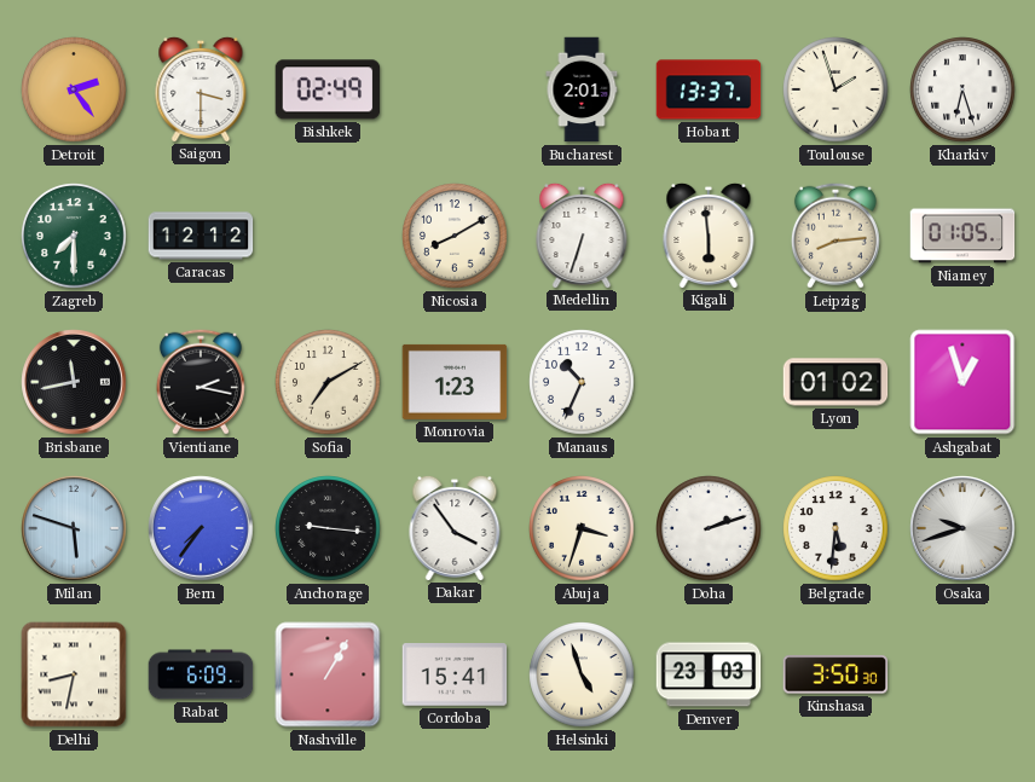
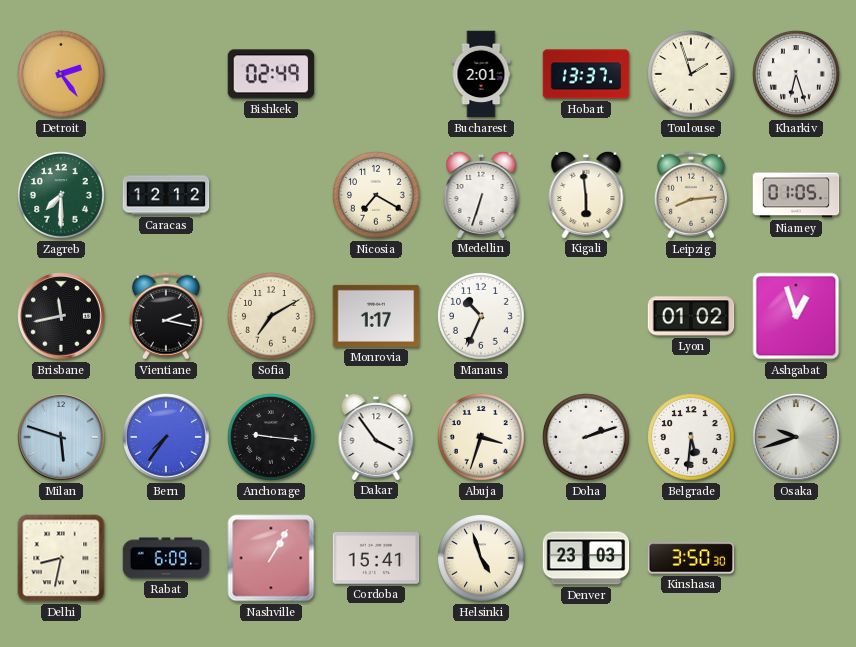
Saigon: 3:30 -> none
Nicosia: 8:10 -> 7:20
Monrovia: 1:23 -> 1:17
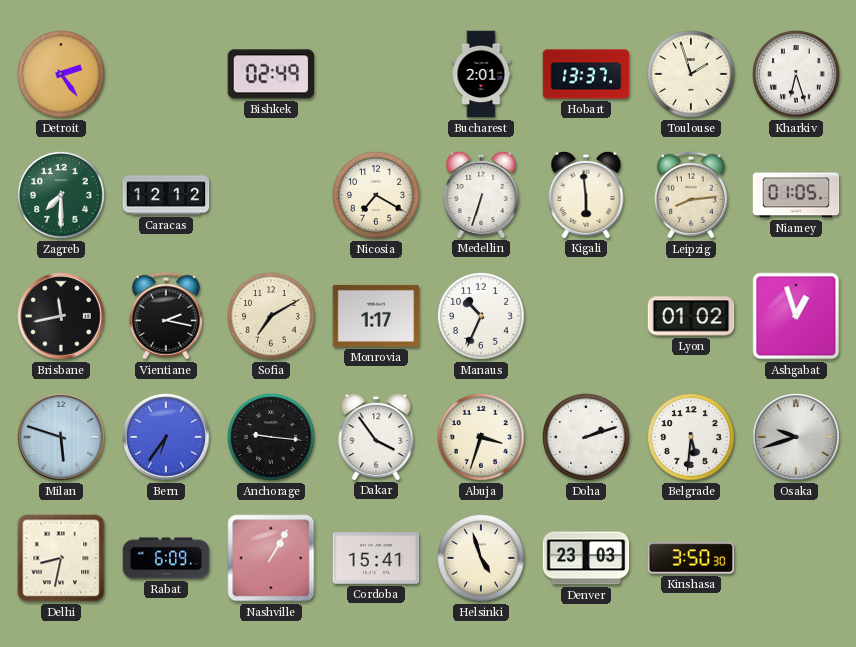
Bern: 7:36 -> 6:36
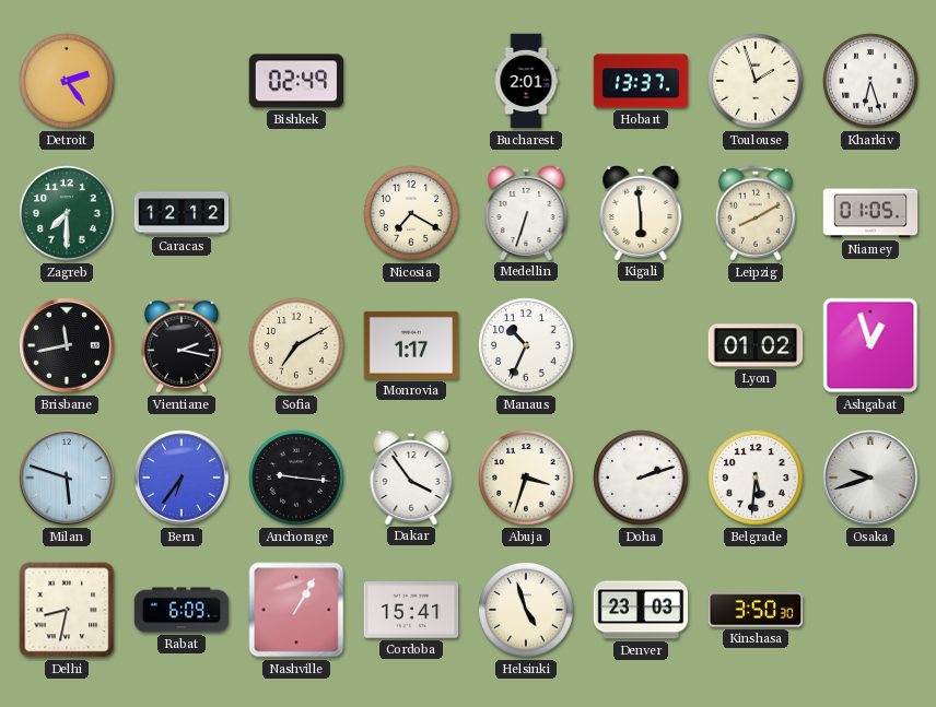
Leipzig: 8:14 -> 8:10
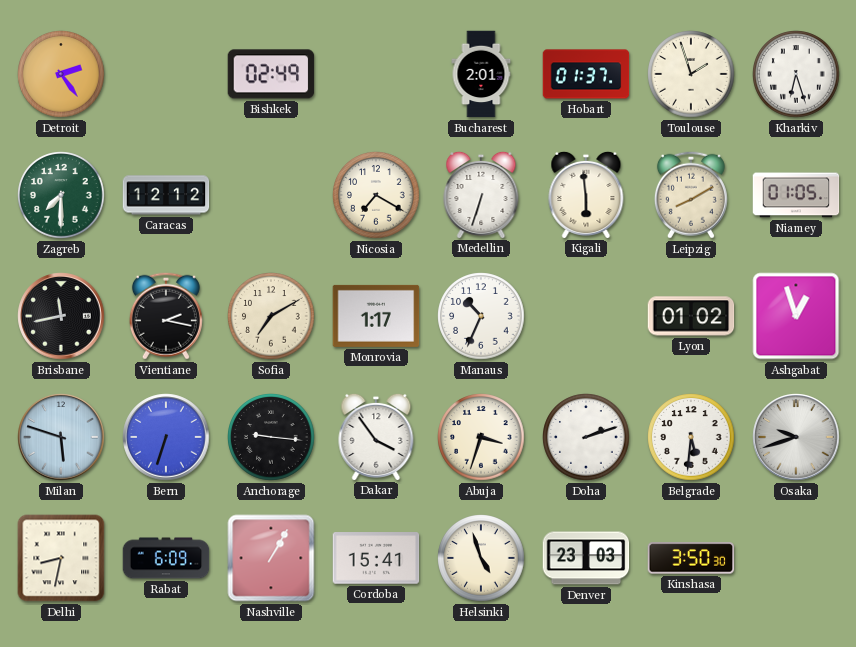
Hobart: 13:37 -> 01:37
Bern: 6:36 -> 6:33
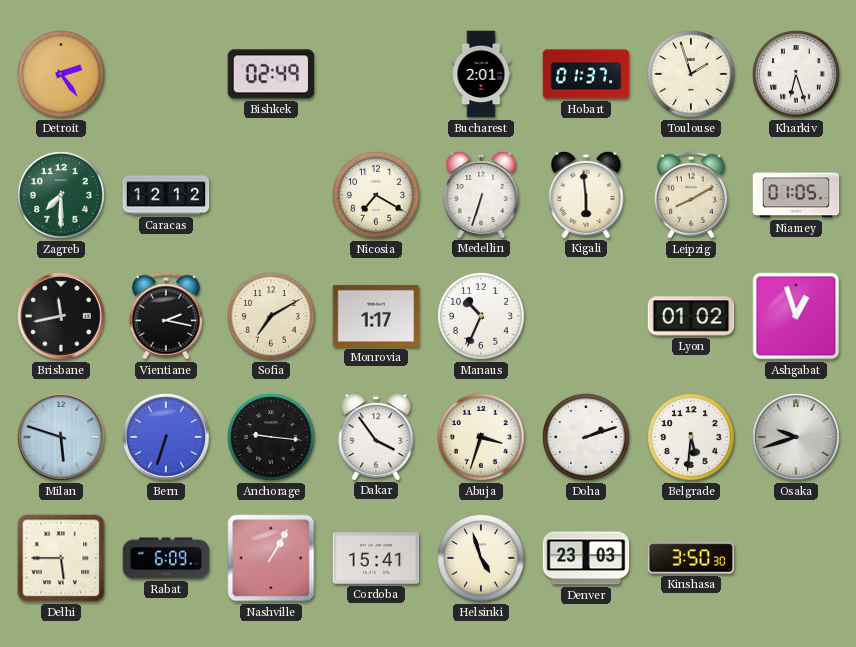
Delhi: 8:32 -> 5:45
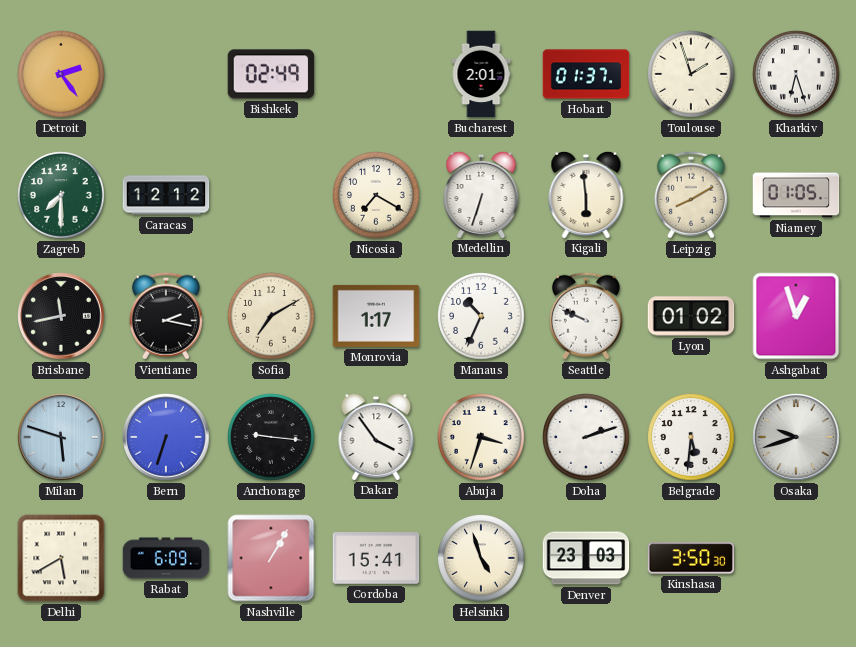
Seattle: none -> 9:49
Delhi: 5:45 -> 5:40
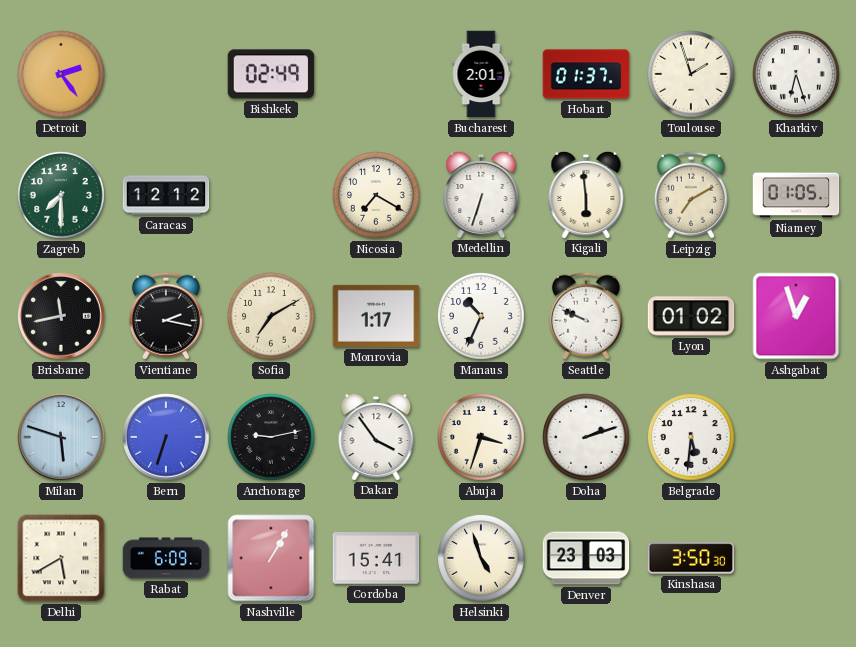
Leipzig: 8:10 -> 7:10
Anchorage: 9:16 -> 9:13
Osaka: 9:42 -> none
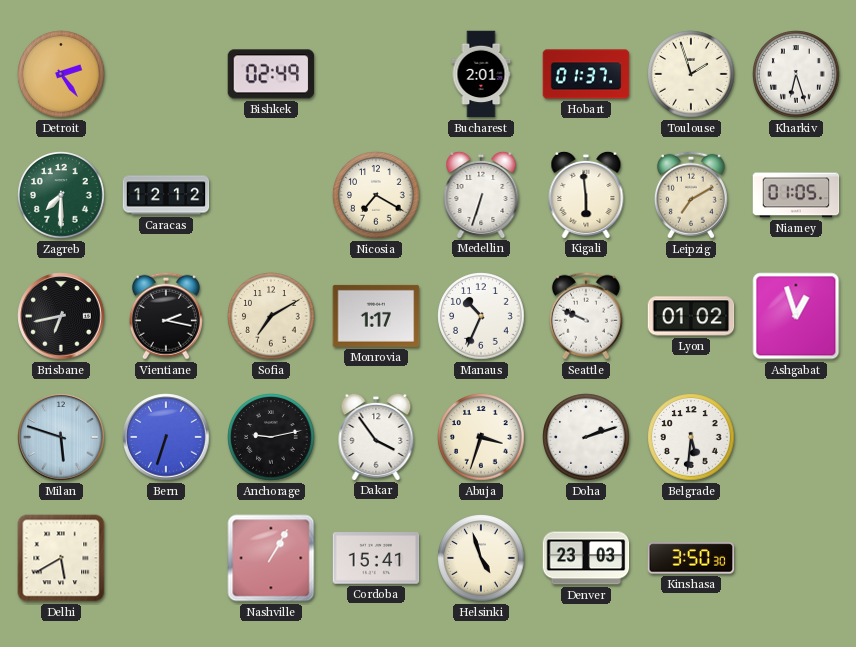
Brisbane: 11:43 -> 6:43
Rabat: 6:09 -> none
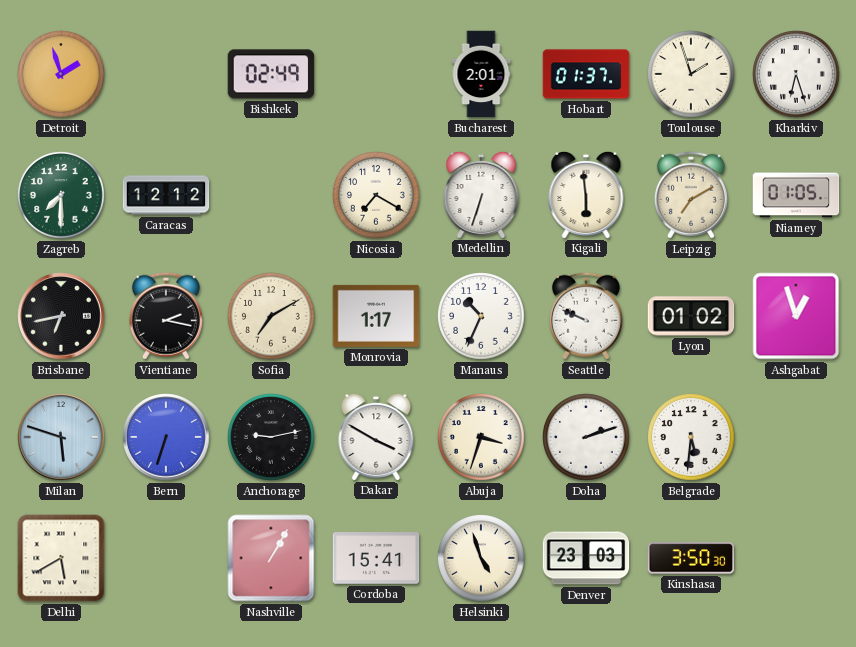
Detroit: 2:24 -> 1:57
Dakar: 3:54 -> 3:50
